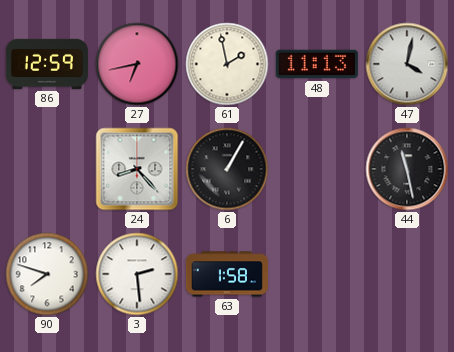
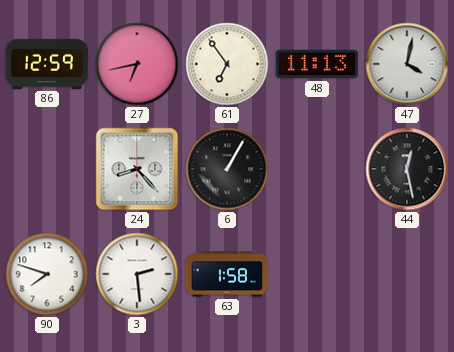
61: 1:58 -> 6:54
44: 11:28 -> 12:28
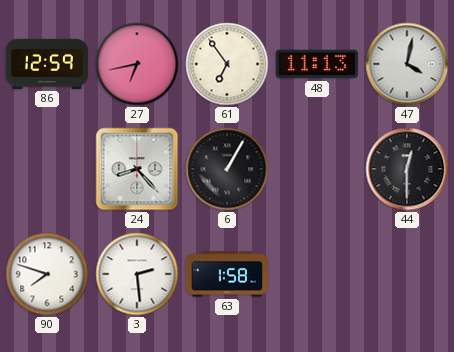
44: 12:28 -> 12:30
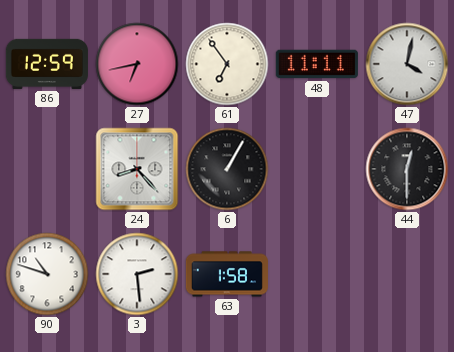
48: 11:13 -> 11:11
90: 7:48 -> 10:48
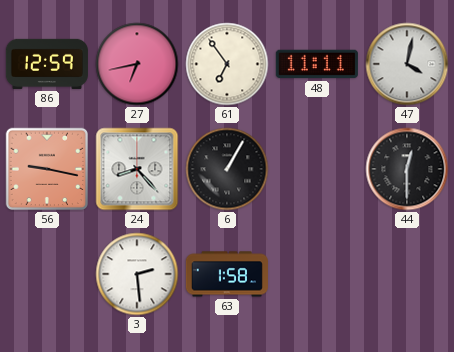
56: none -> 9:17
90: 10:48 -> none
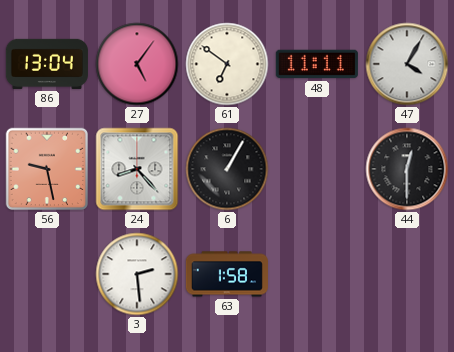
86: 12:59 -> 13:04
27: 6:43 -> 5:06
61: 6:54 -> 6:51
47: 4:02 -> 4:05
56: 9:17 -> 9:28
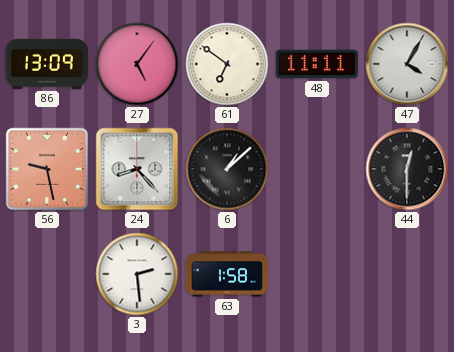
86: 13:04 -> 13:09
6: 1:05 -> 1:08
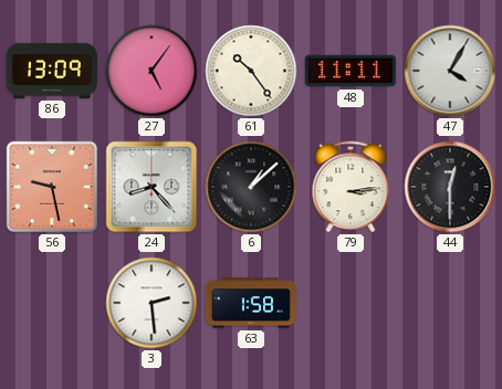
61: 6:51 -> 10:24
79: none -> 3:14
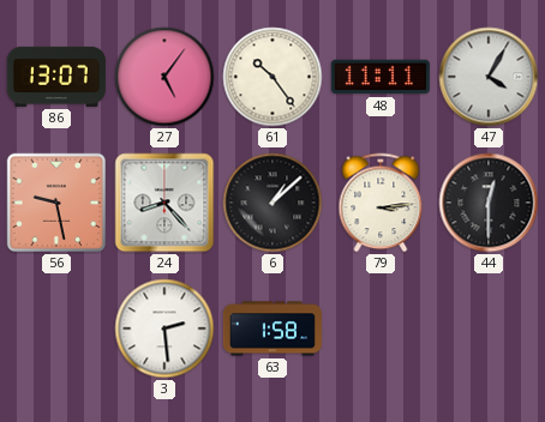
86: 13:09 -> 13:07
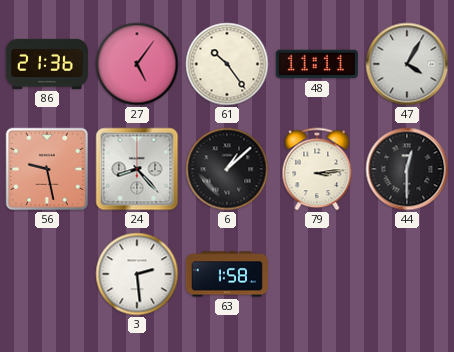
86: 13:07 -> 21:36
